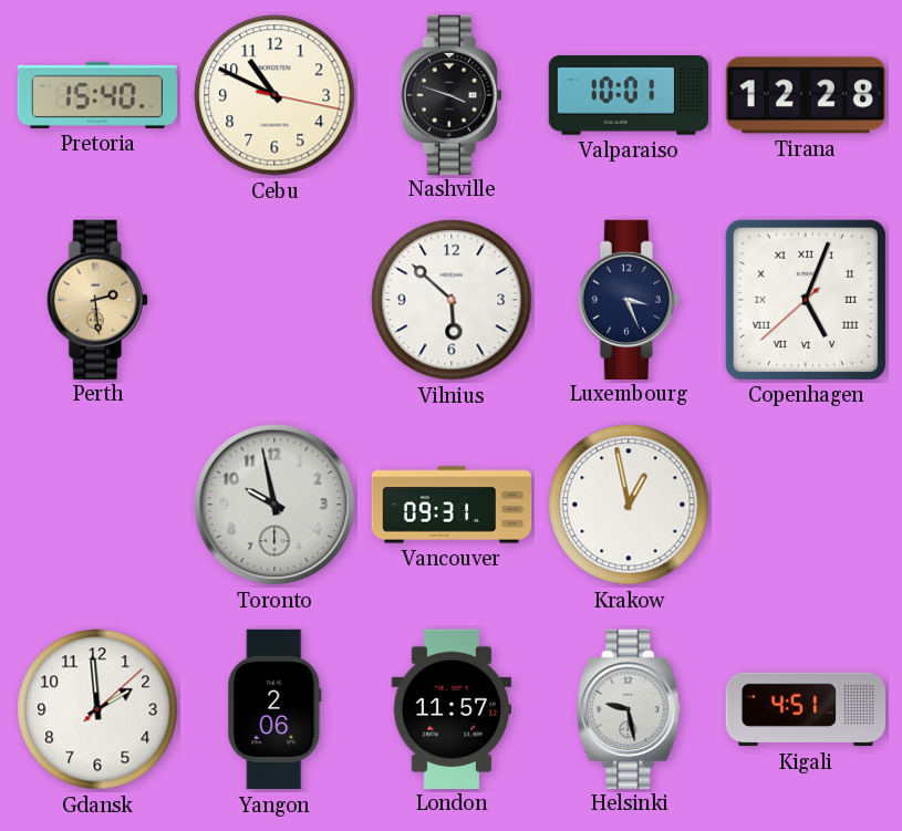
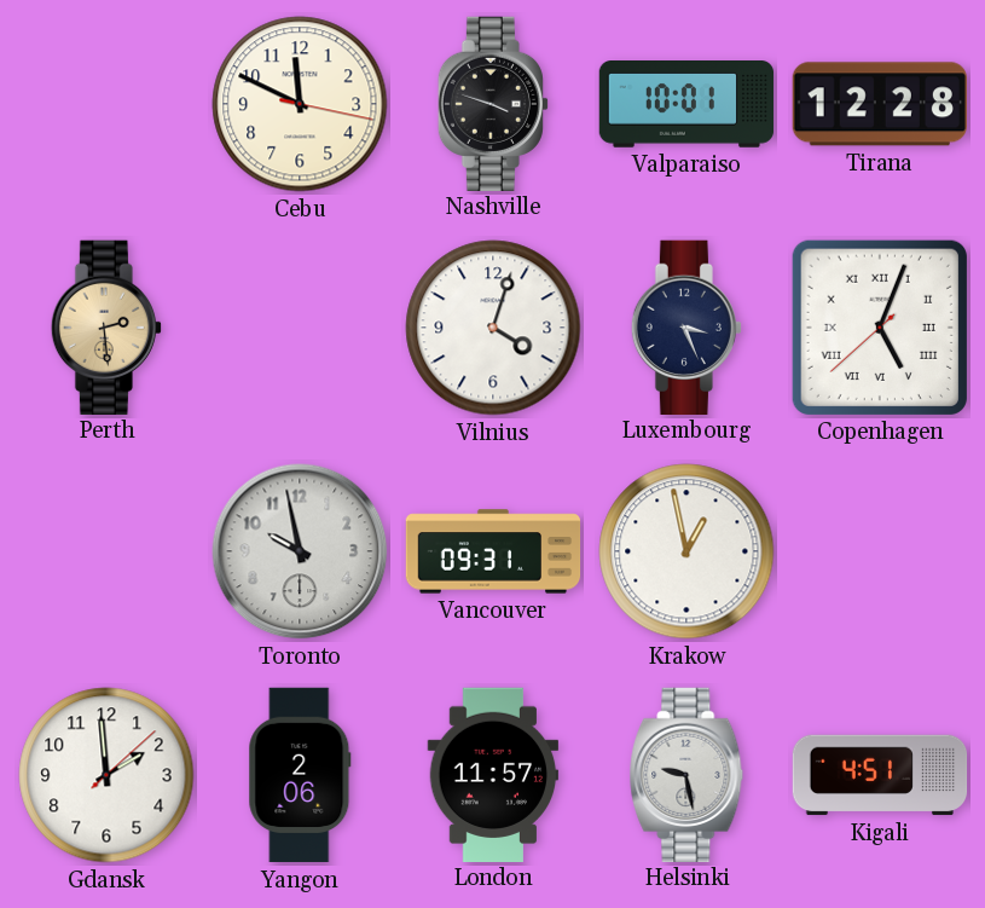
Pretoria: 15:40 -> none
Cebu: 10:49 -> 11:49
Vilnius: 5:52 -> 4:03
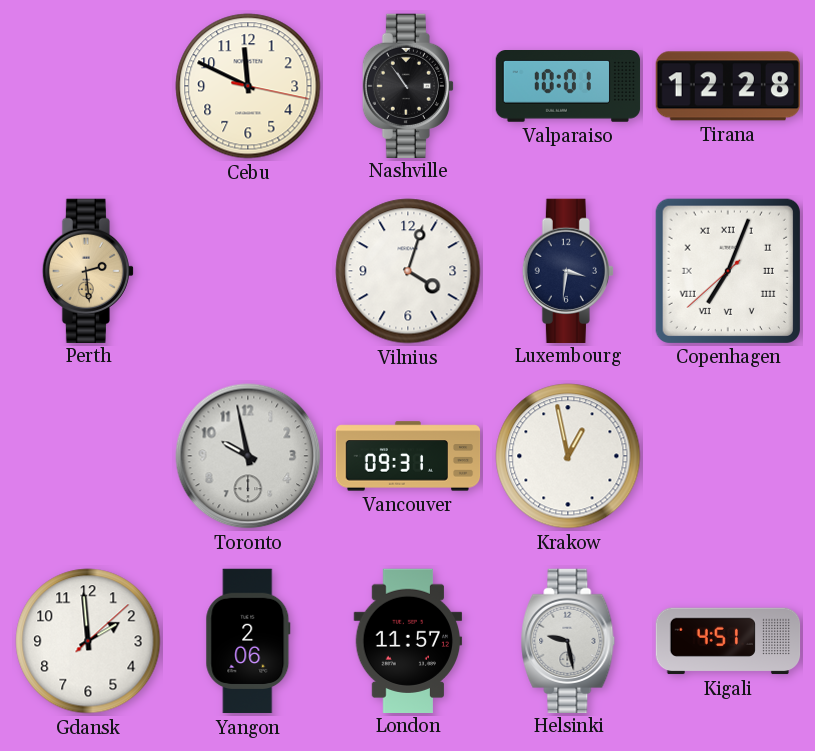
Nashville: 3:48 -> 10:54
Luxembourg: 3:26 -> 3:31
Copenhagen: 5:03 -> 7:03
